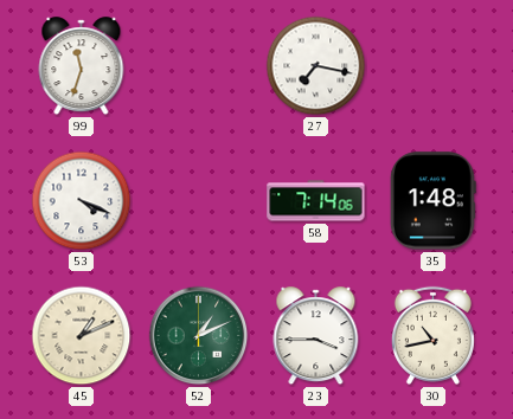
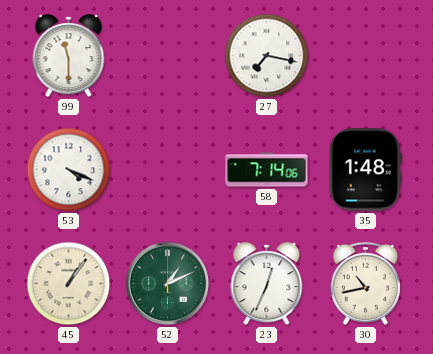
99: 11:33 -> 11:30
45: 1:11 -> 1:06
23: 3:45 -> 12:34
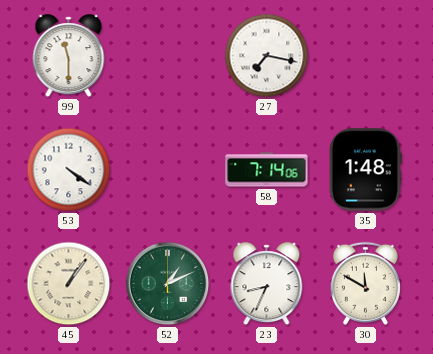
53: 4:19 -> 4:21
23: 12:34 -> 8:34
30: 10:43 -> 11:50
